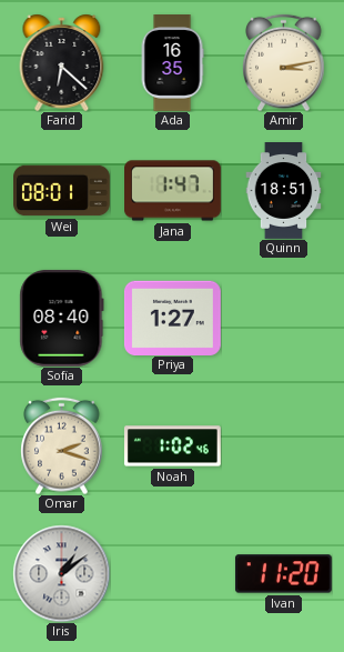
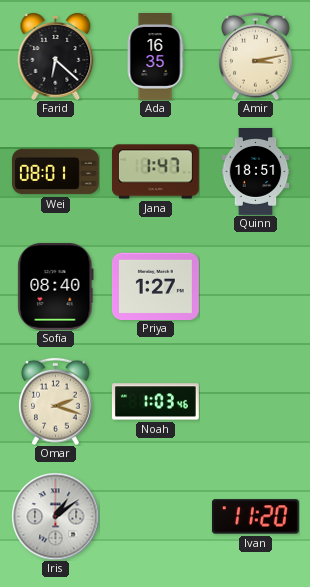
Noah: 1:02 -> 1:03
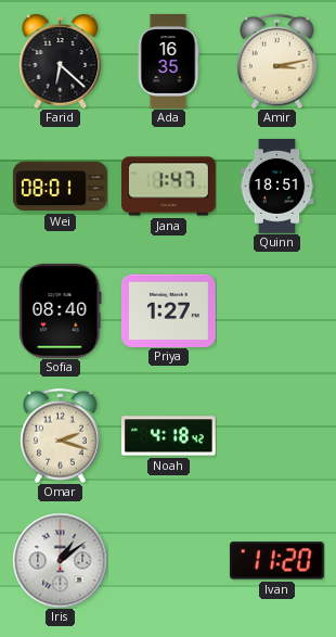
Noah: 1:03 -> 4:18
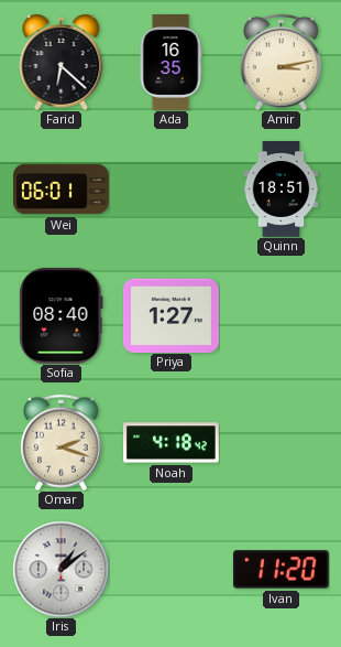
Wei: 08:01 -> 06:01
Jana: 1:47 -> none
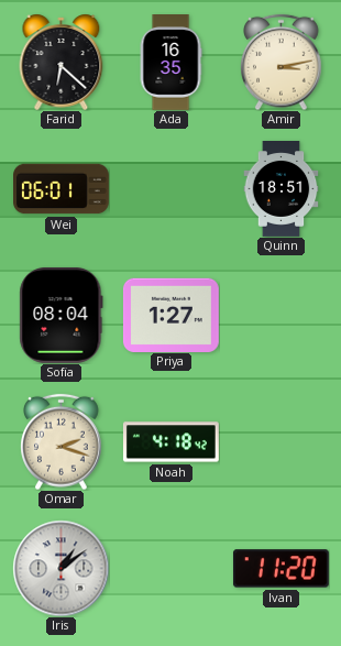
Sofia: 08:40 -> 08:04
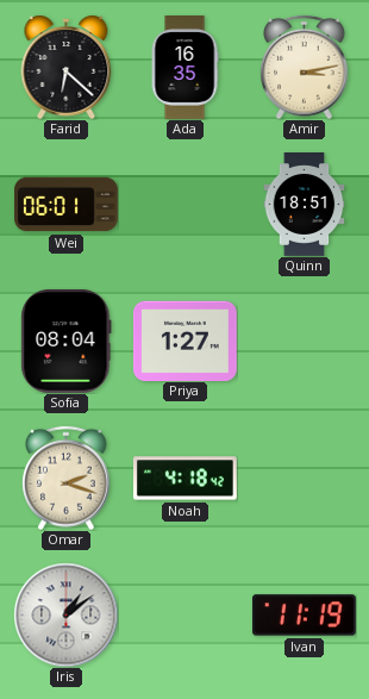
Ivan: 11:20 -> 11:19
